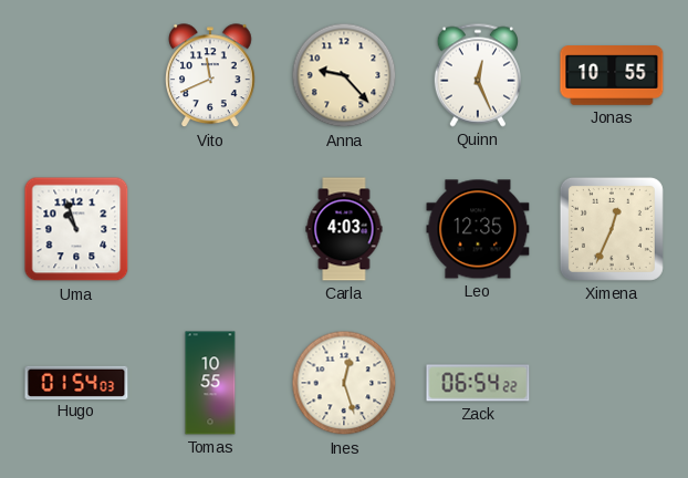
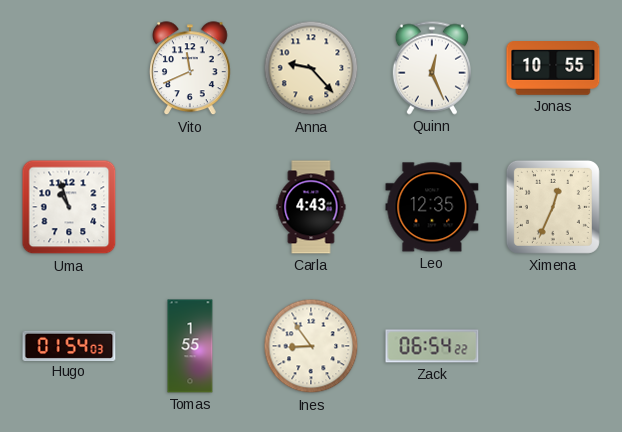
Carla: 4:03 -> 4:43
Tomas: 10:55 -> 1:55
Ines: 12:27 -> 8:54
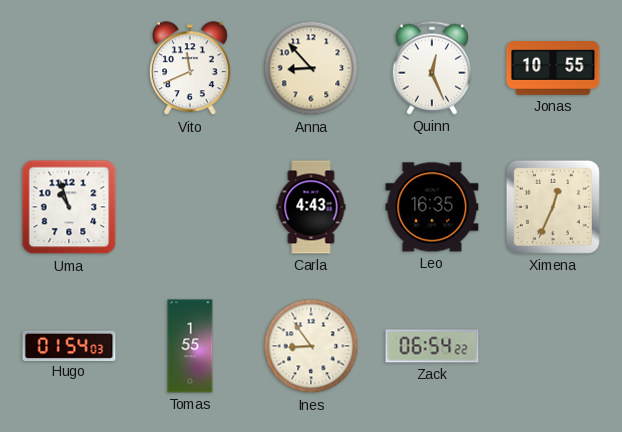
Anna: 9:23 -> 8:53
Leo: 12:35 -> 16:35
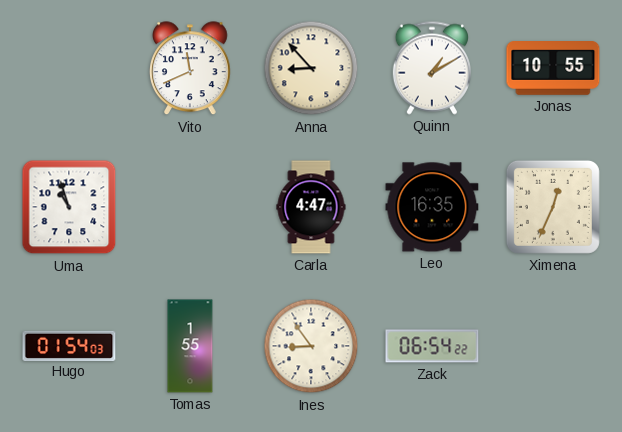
Quinn: 12:26 -> 1:10
Carla: 4:43 -> 4:47
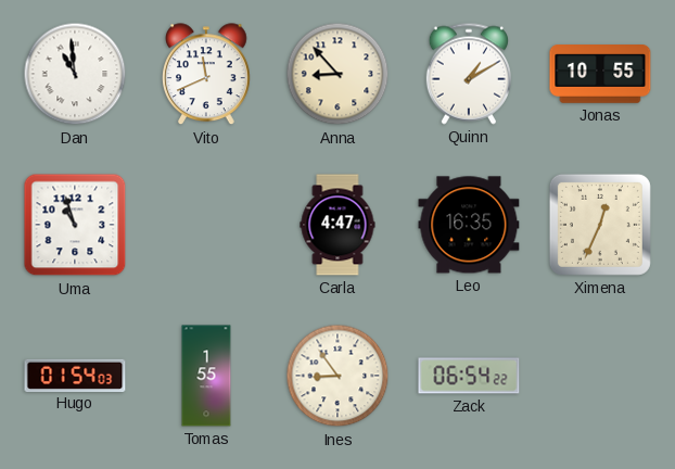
Dan: none -> 10:59
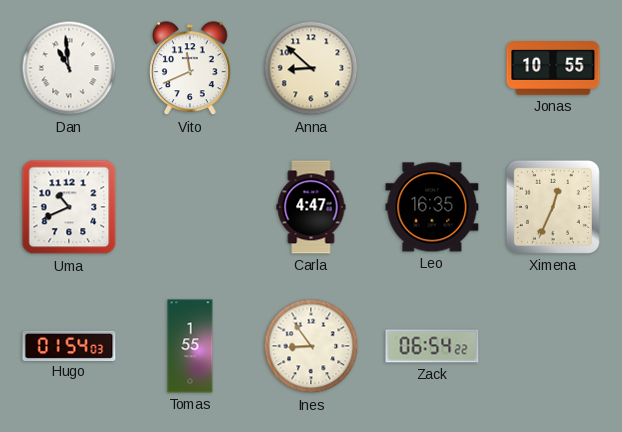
Anna: 8:53 -> 8:52
Quinn: 1:10 -> none
Uma: 10:57 -> 10:41
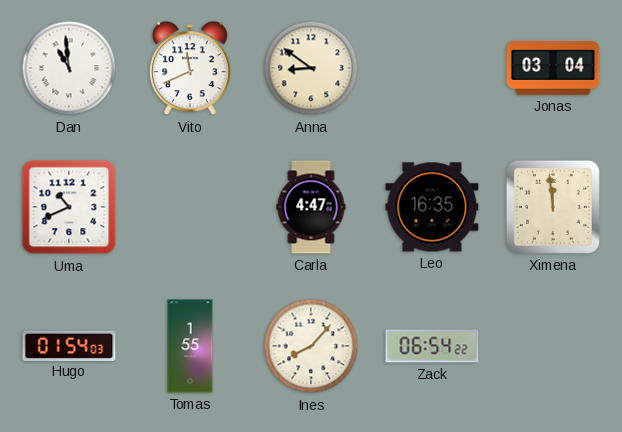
Anna: 8:52 -> 8:51
Jonas: 10:55 -> 03:04
Ximena: 12:34 -> 11:59
Ines: 8:54 -> 8:07
